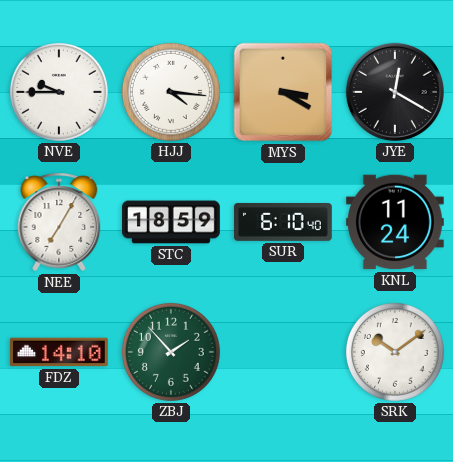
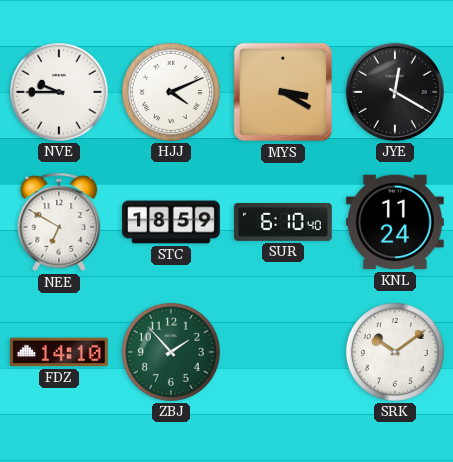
HJJ: 4:16 -> 4:11
NEE: 7:05 -> 6:50
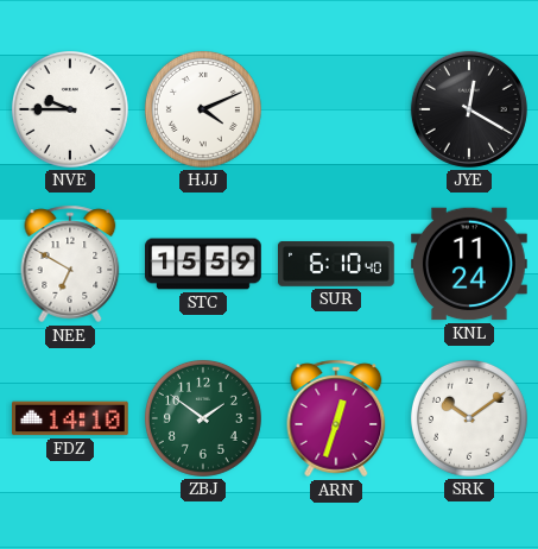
MYS: 3:20 -> none
STC: 18:59 -> 15:59
ZBJ: 1:53 -> 1:51
ARN: none -> 12:33
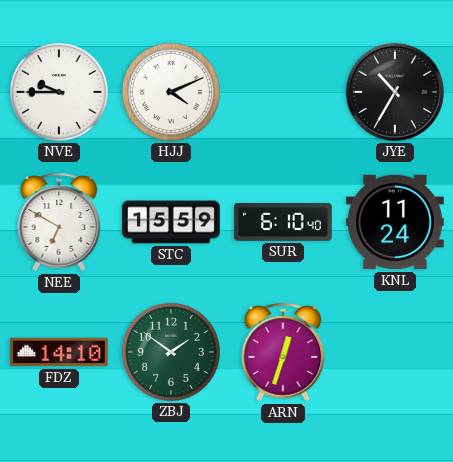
JYE: 12:20 -> 10:35
SRK: 10:09 -> none
